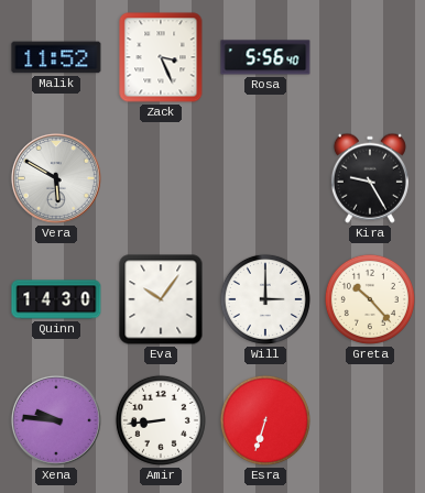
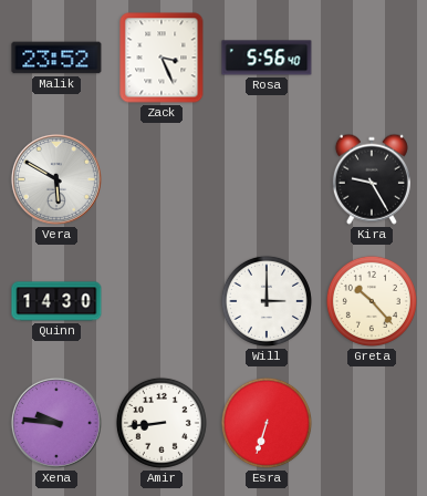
Malik: 11:52 -> 23:52
Eva: 10:06 -> none
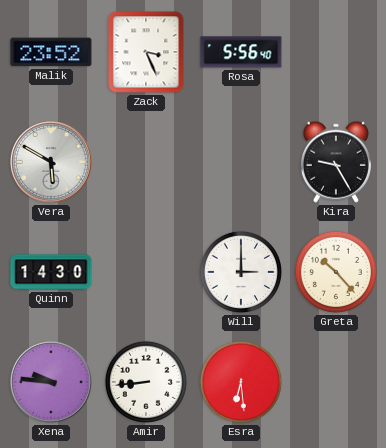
Esra: 6:33 -> 6:29
